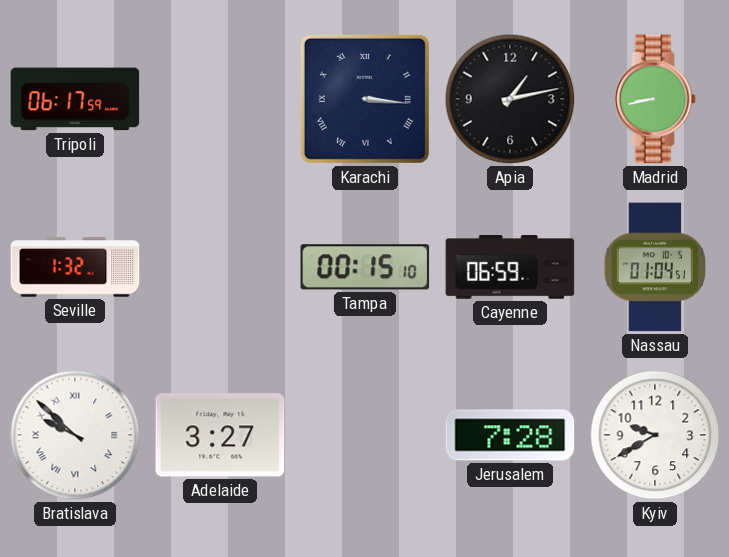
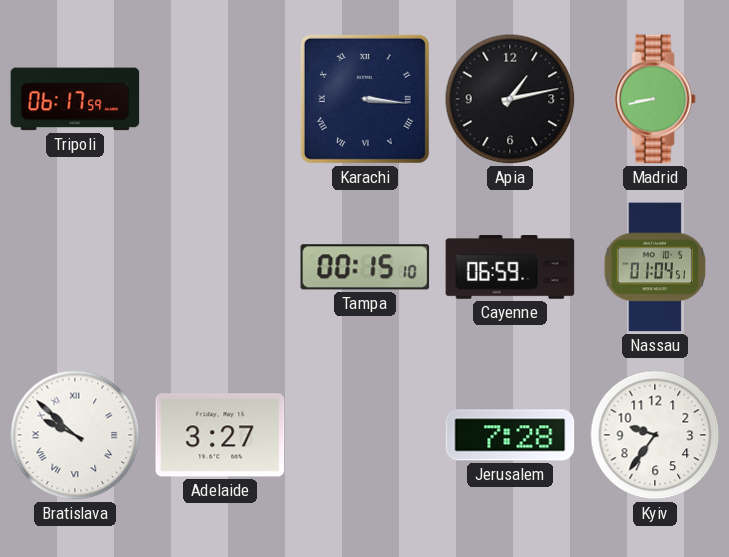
Seville: 1:32 -> none
Kyiv: 9:40 -> 9:36
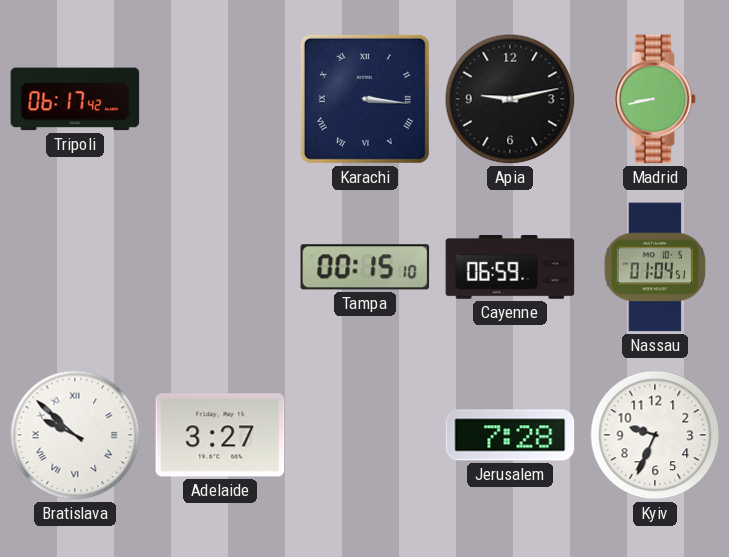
Tripoli: 06:17:59 -> 06:17:42
Apia: 1:13 -> 9:13
Kyiv: 9:36 -> 9:34
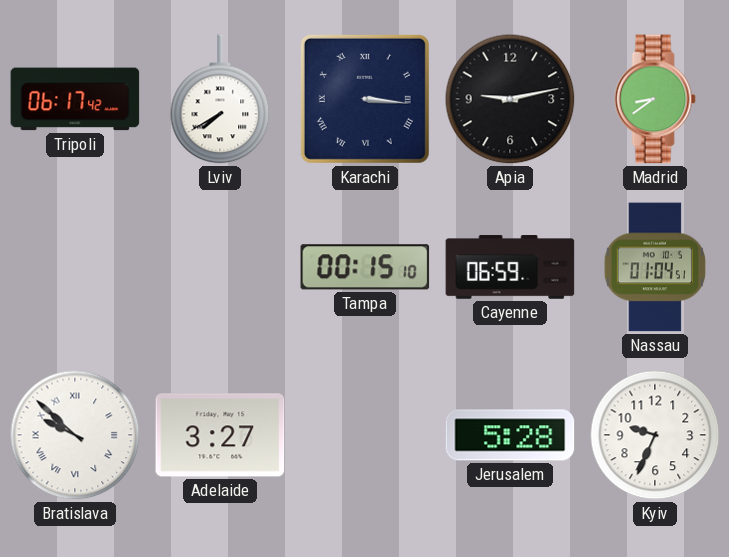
Lviv: none -> 7:40
Madrid: 8:43 -> 8:39
Jerusalem: 7:28 -> 5:28
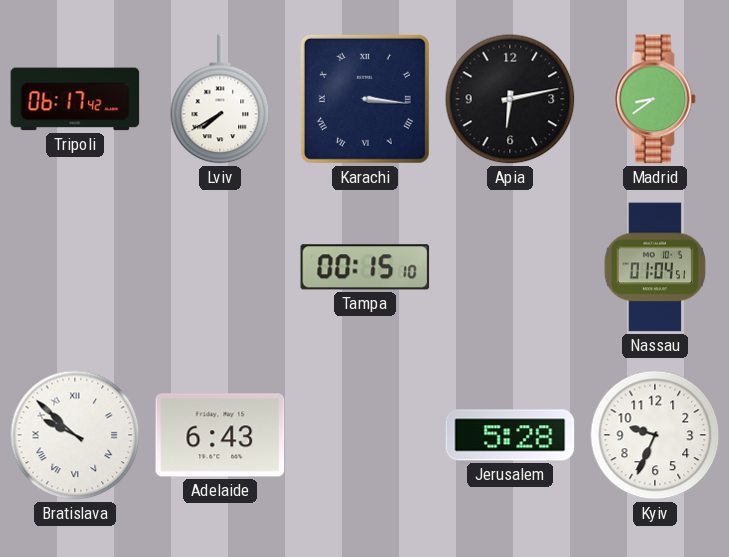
Apia: 9:13 -> 6:13
Cayenne: 06:59 -> none
Adelaide: 3:27 -> 6:43
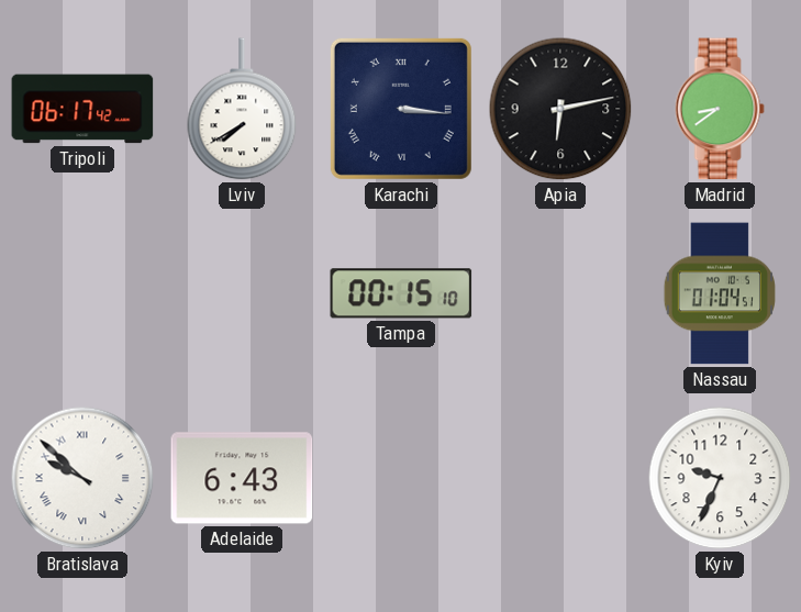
Jerusalem: 5:28 -> none
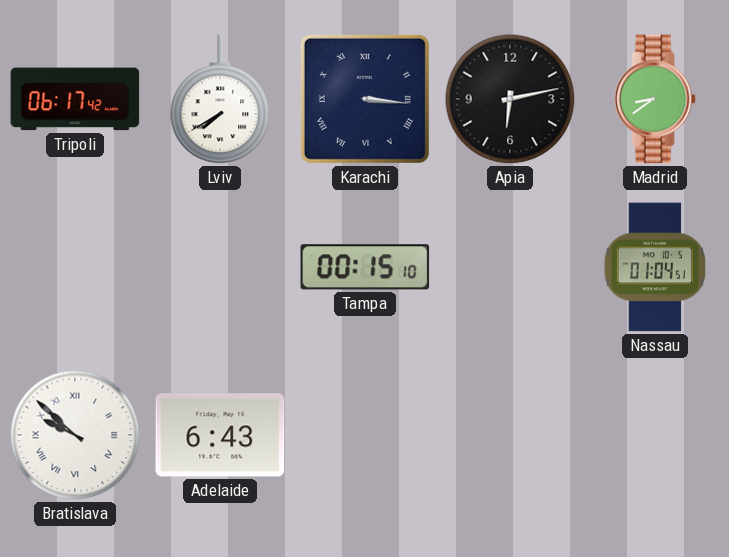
Kyiv: 9:34 -> none
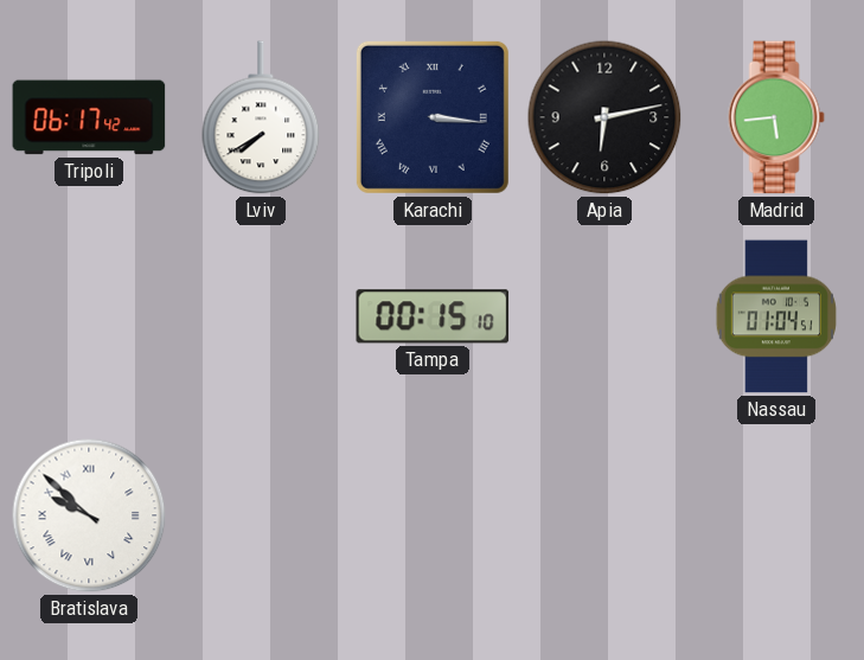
Madrid: 8:39 -> 5:44
Adelaide: 6:43 -> none
